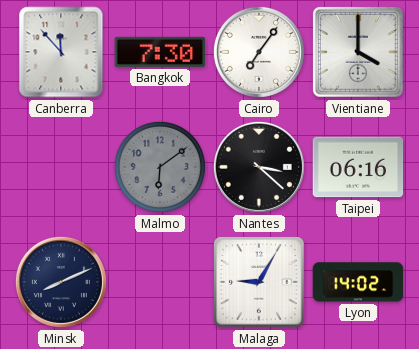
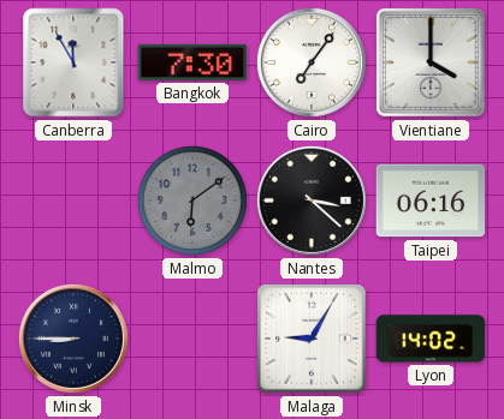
Canberra: 11:53 -> 11:55
Minsk: 8:11 -> 8:45
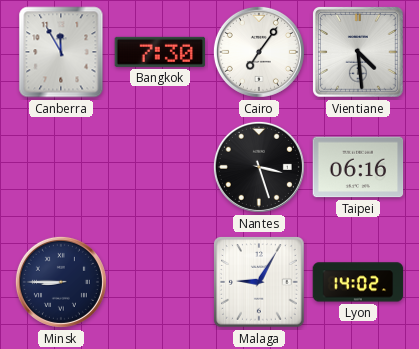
Vientiane: 4:00 -> 4:29
Malmo: 6:09 -> none
Nantes: 3:22 -> 3:27
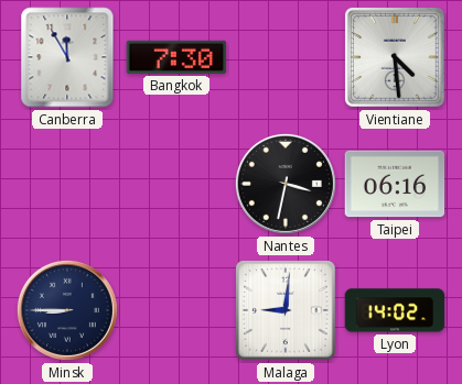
Cairo: 7:06 -> none
Nantes: 3:27 -> 3:32
Malaga: 9:05 -> 9:01
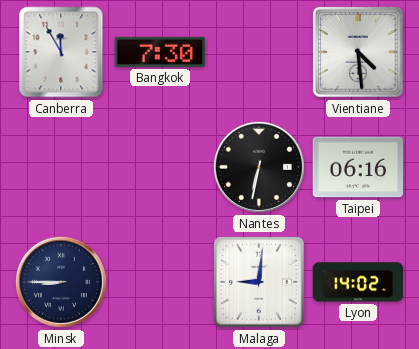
Nantes: 3:32 -> 6:32
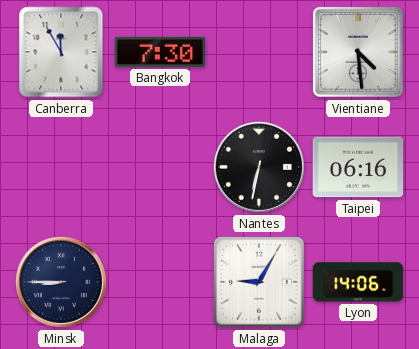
Malaga: 9:01 -> 9:05
Lyon: 14:02 -> 14:06
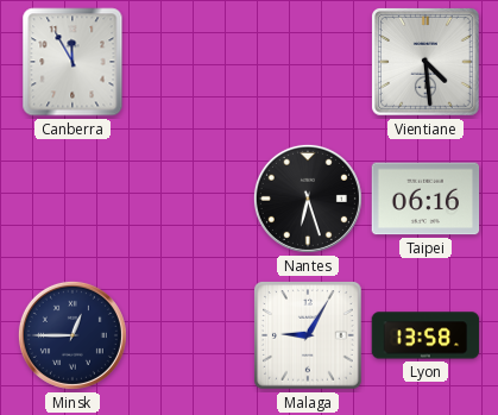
Bangkok: 7:30 -> none
Nantes: 6:32 -> 6:27
Minsk: 8:45 -> 12:45
Lyon: 14:06 -> 13:58
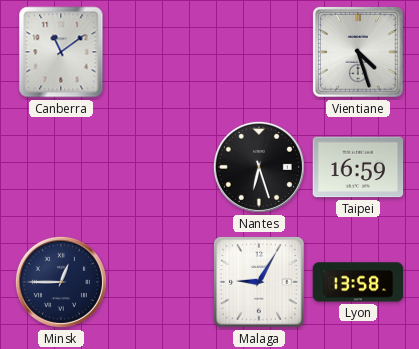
Canberra: 11:55 -> 11:09
Vientiane: 4:29 -> 4:27
Taipei: 06:16 -> 16:59
